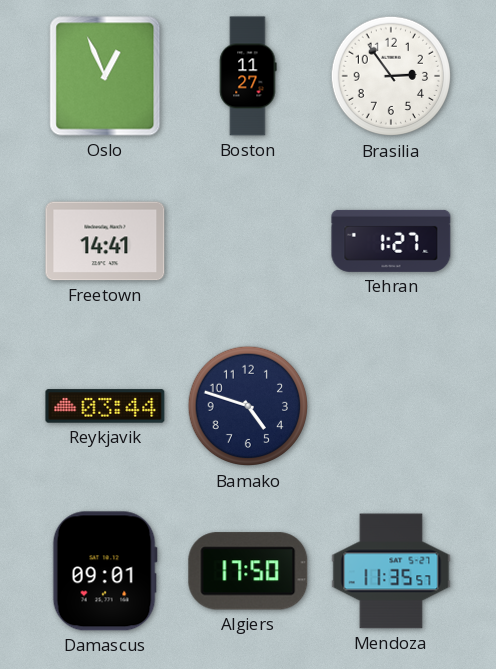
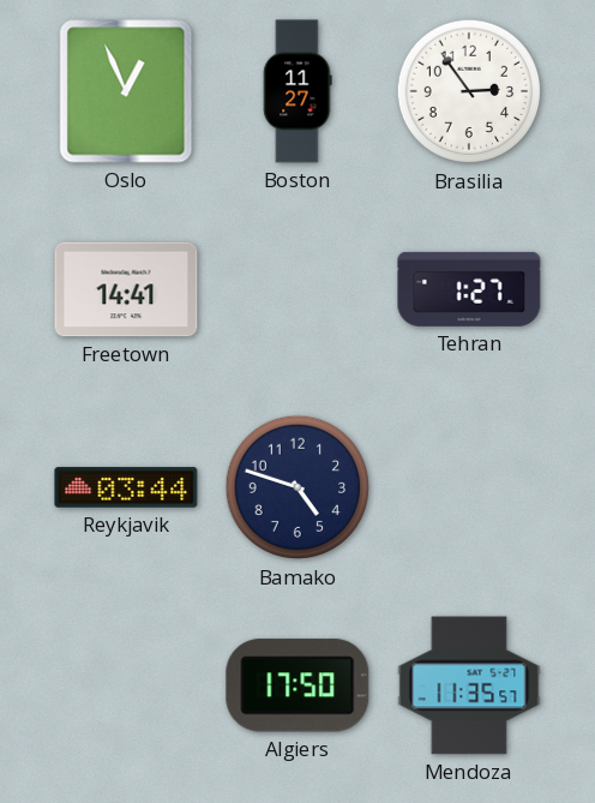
Damascus: 09:01 -> none
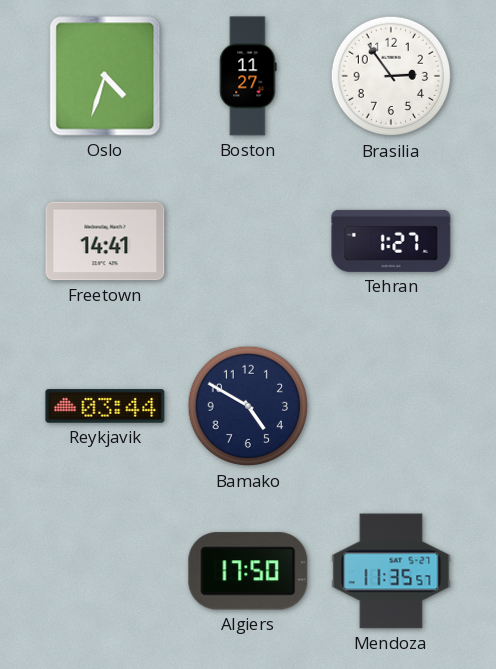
Oslo: 12:56 -> 4:33
Bamako: 4:48 -> 4:50
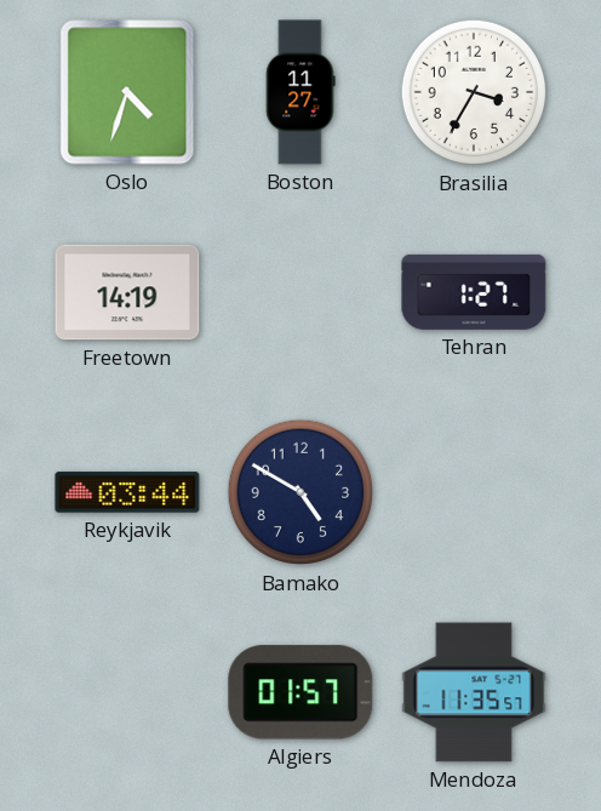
Brasilia: 2:54 -> 3:35
Freetown: 14:41 -> 14:19
Algiers: 17:50 -> 01:57
